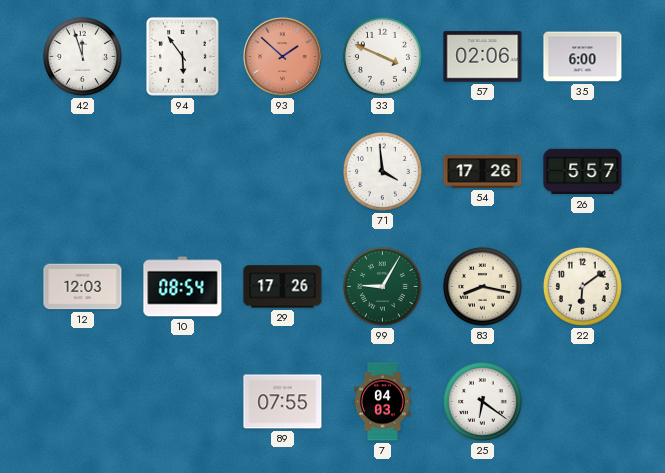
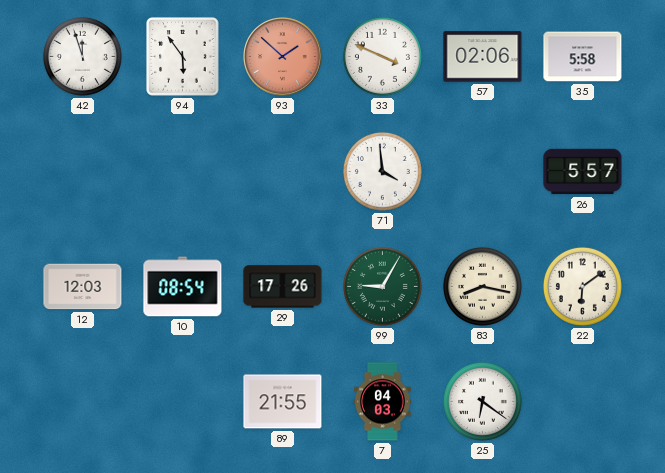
35: 6:00 -> 5:58
54: 17:26 -> none
89: 07:55 -> 21:55
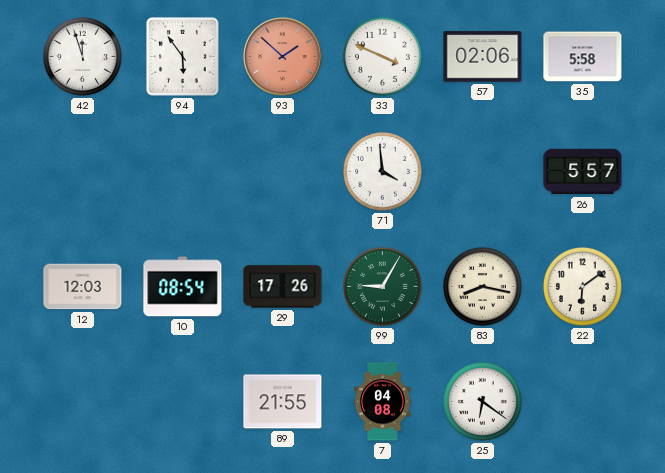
7: 04:03 -> 04:08
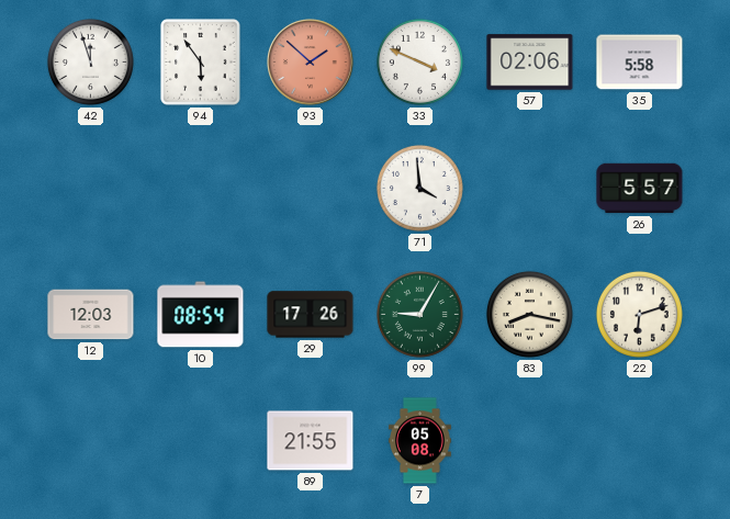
22: 6:09 -> 6:12
7: 04:08 -> 05:08
25: 6:21 -> none
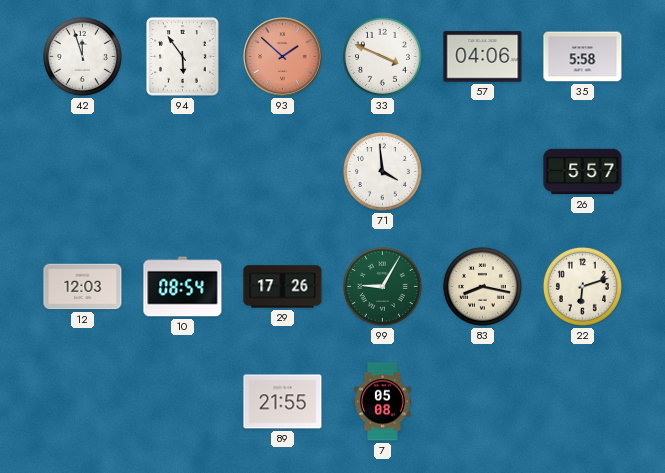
57: 02:06 -> 04:06
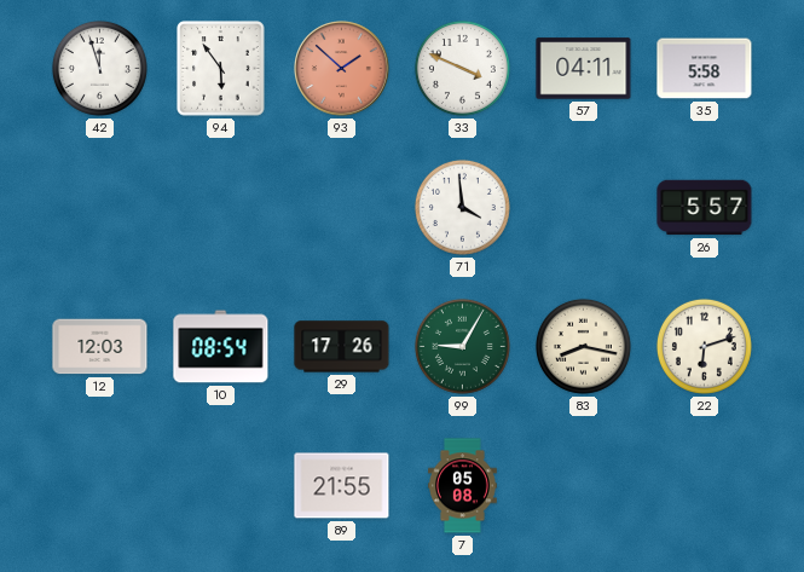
57: 04:06 -> 04:11
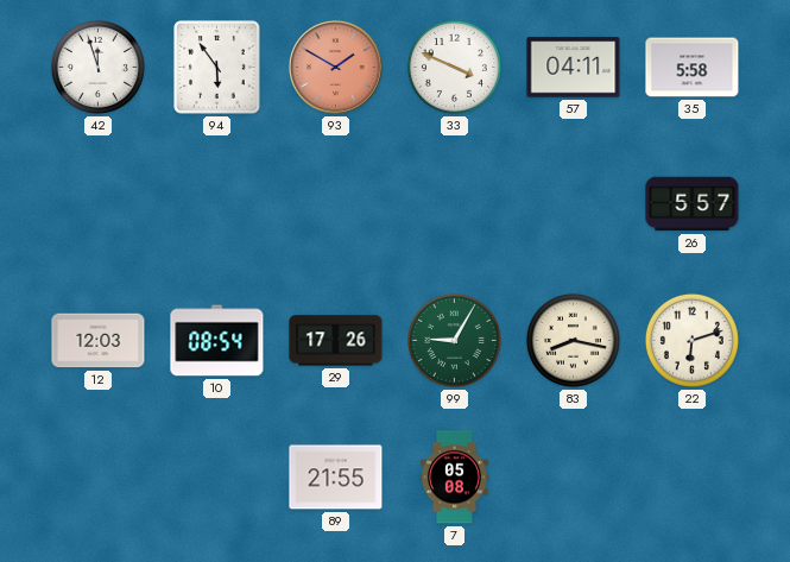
93: 1:52 -> 1:50
71: 3:59 -> none
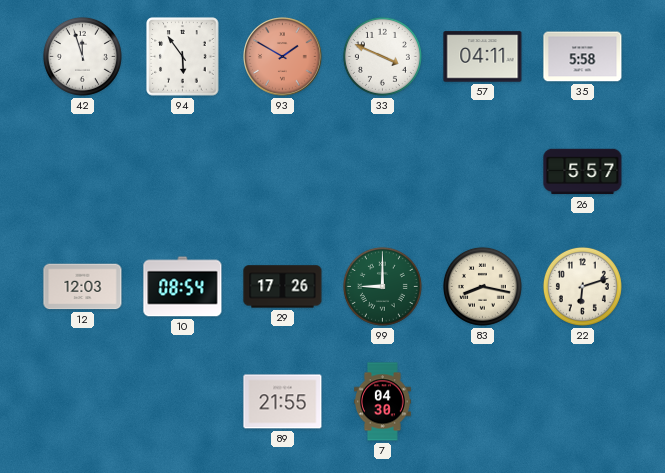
99: 9:05 -> 9:00
7: 05:08 -> 04:30
